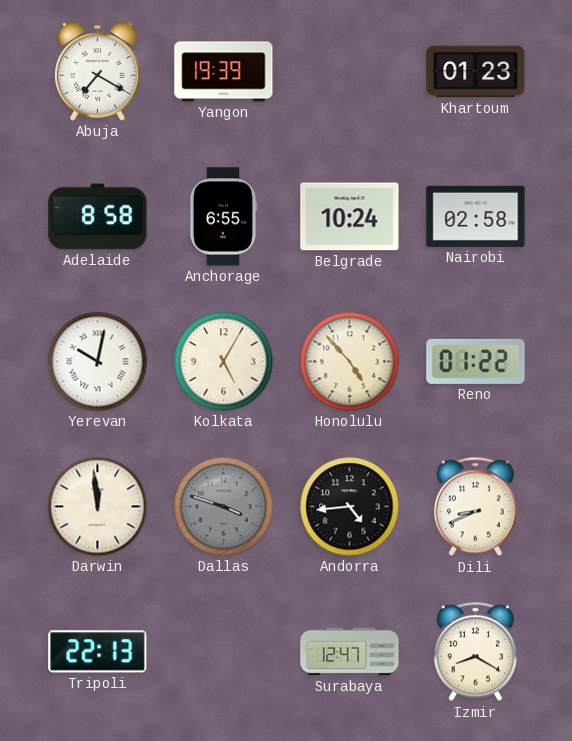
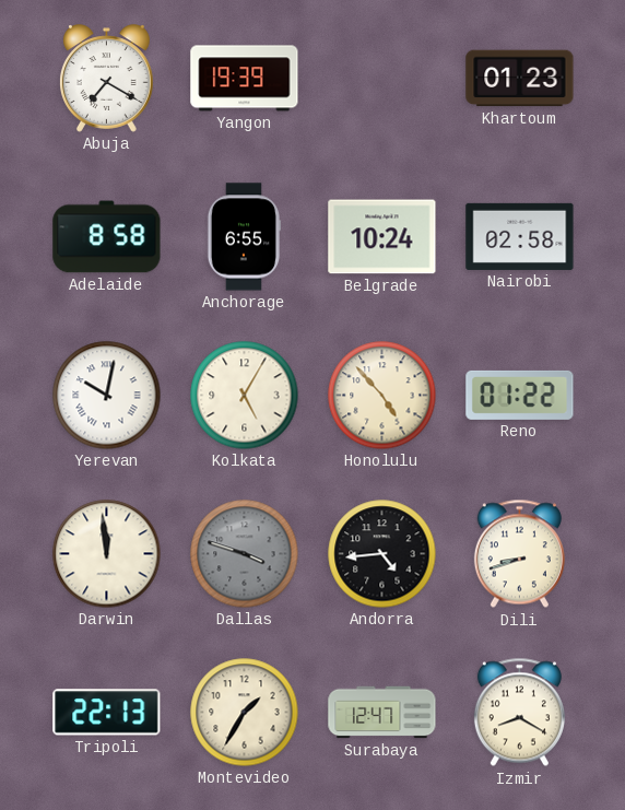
Dili: 8:41 -> 8:42
Montevideo: none -> 1:35
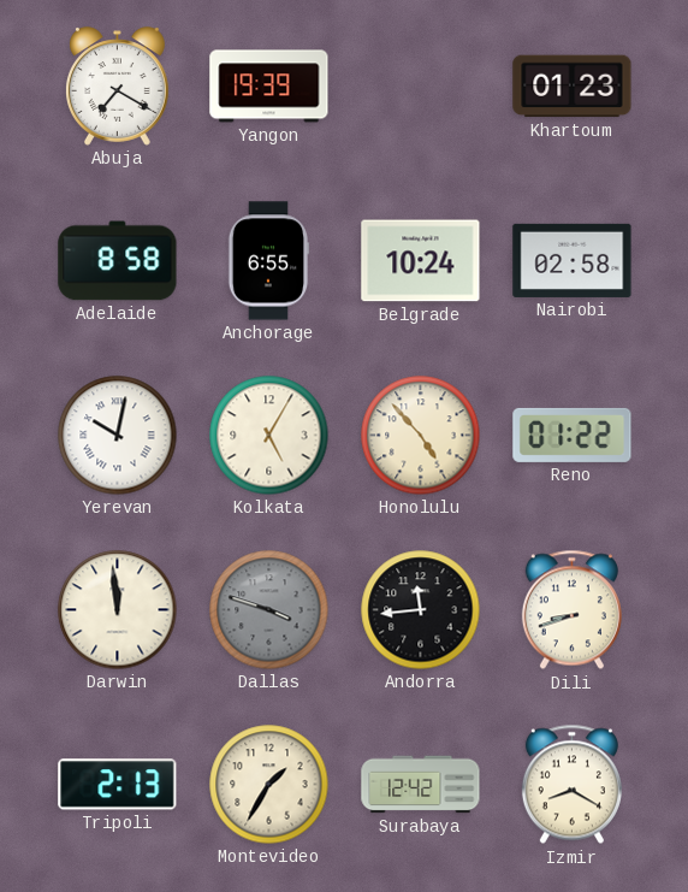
Andorra: 4:44 -> 11:44
Tripoli: 22:13 -> 2:13
Surabaya: 12:47 -> 12:42
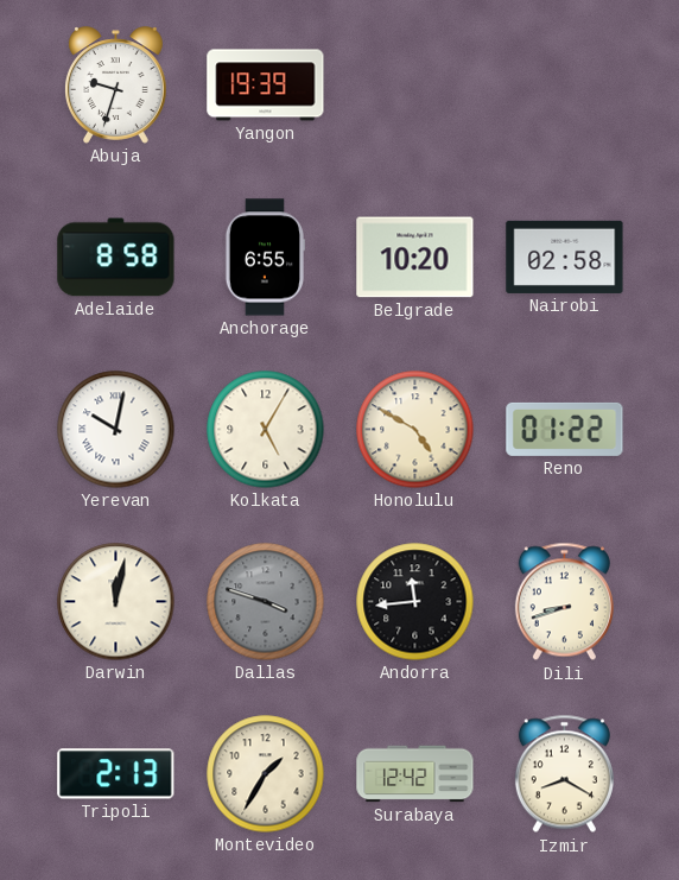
Abuja: 7:20 -> 9:33
Khartoum: 01:23 -> none
Belgrade: 10:24 -> 10:20
Honolulu: 4:53 -> 4:50
Darwin: 11:59 -> 12:02
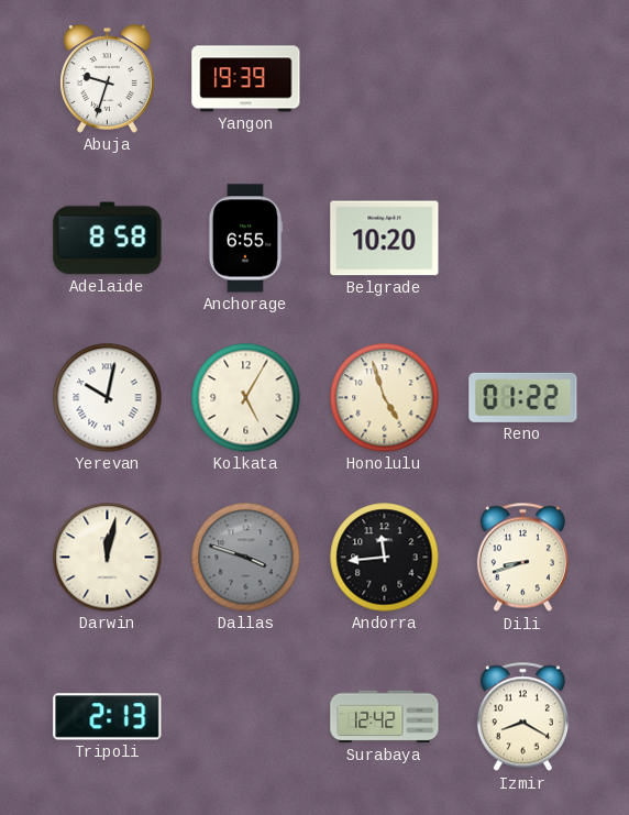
Nairobi: 02:58 -> none
Honolulu: 4:50 -> 4:57
Montevideo: 1:35 -> none
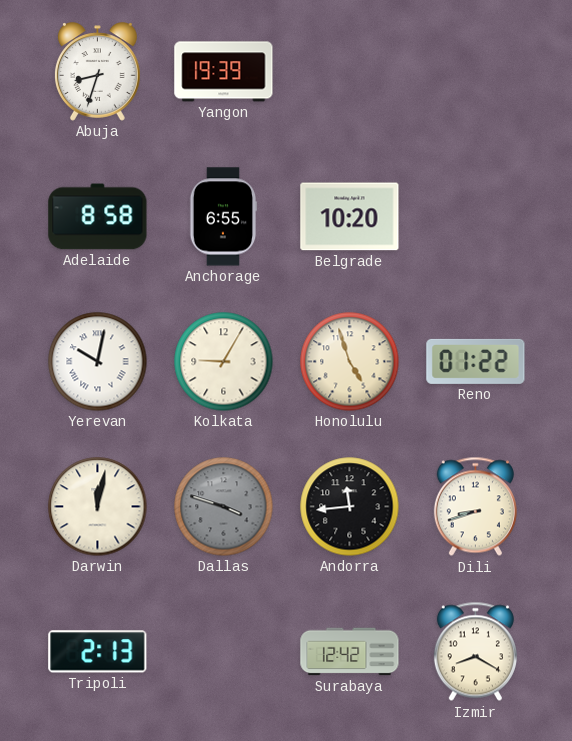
Abuja: 9:33 -> 8:33
Kolkata: 5:05 -> 9:05
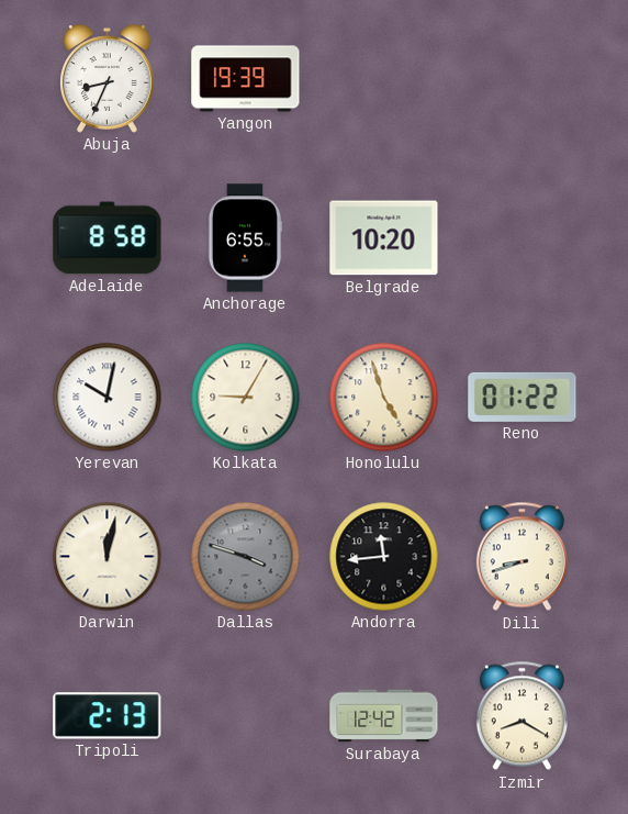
Abuja: 8:33 -> 8:34
